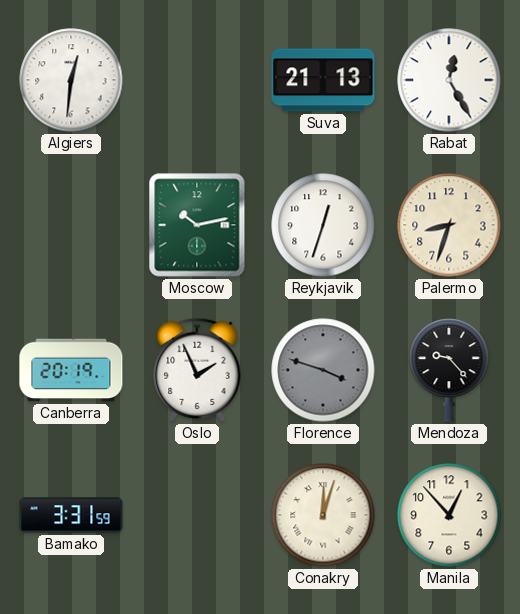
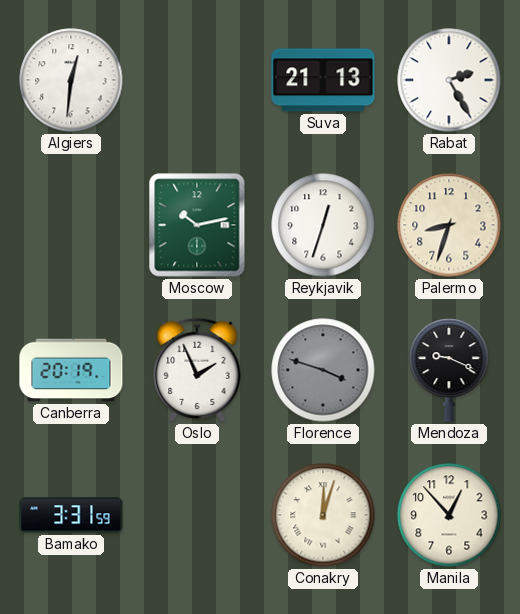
Rabat: 12:25 -> 2:25
Mendoza: 9:23 -> 9:19
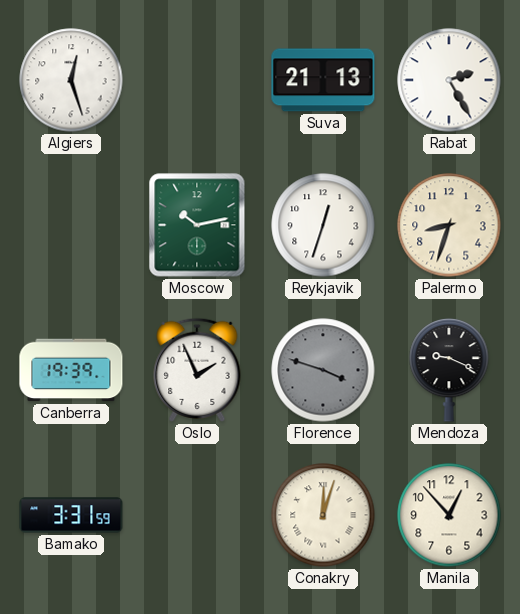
Algiers: 12:31 -> 12:27
Canberra: 20:19 -> 19:39
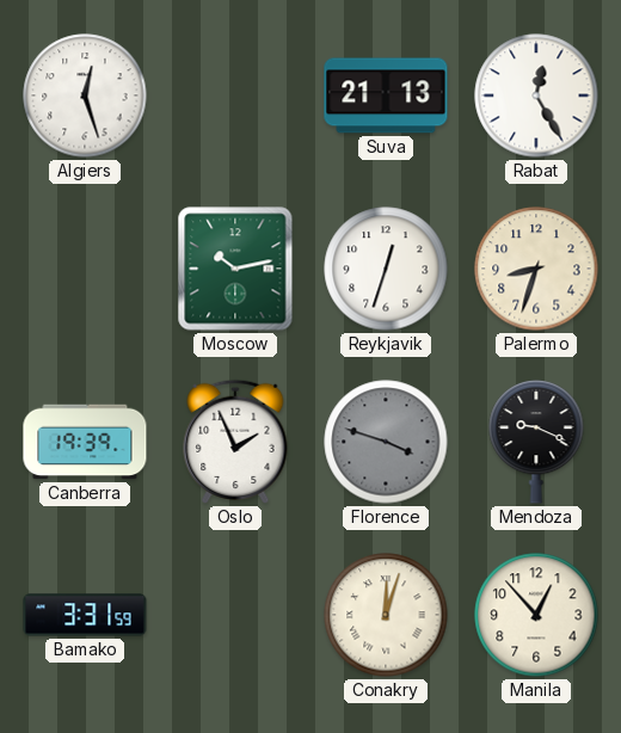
Rabat: 2:25 -> 12:25
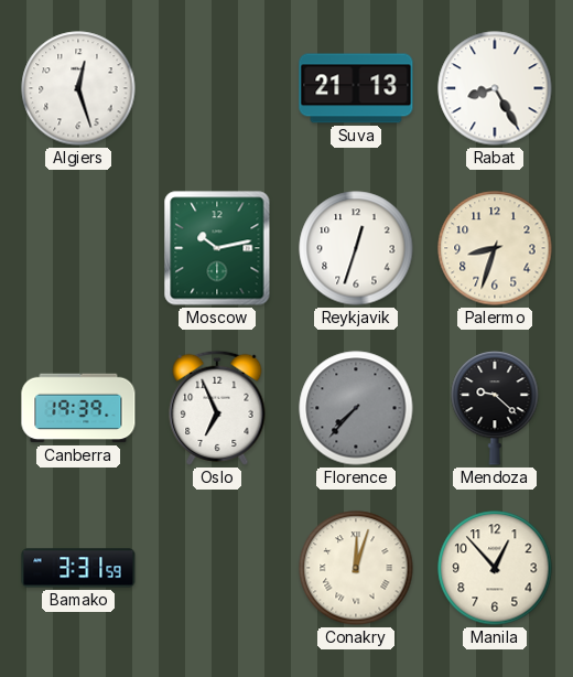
Rabat: 12:25 -> 8:25
Oslo: 1:56 -> 6:56
Florence: 3:48 -> 7:37
Mendoza: 9:19 -> 9:22
